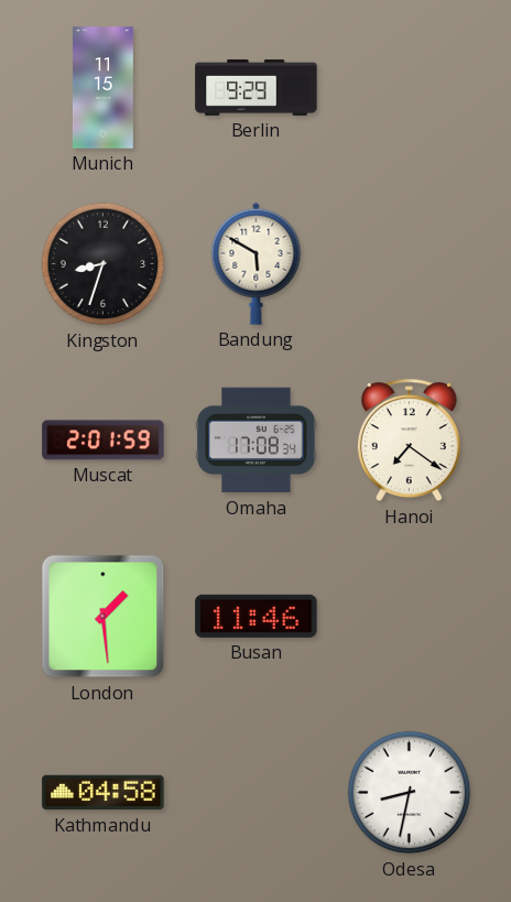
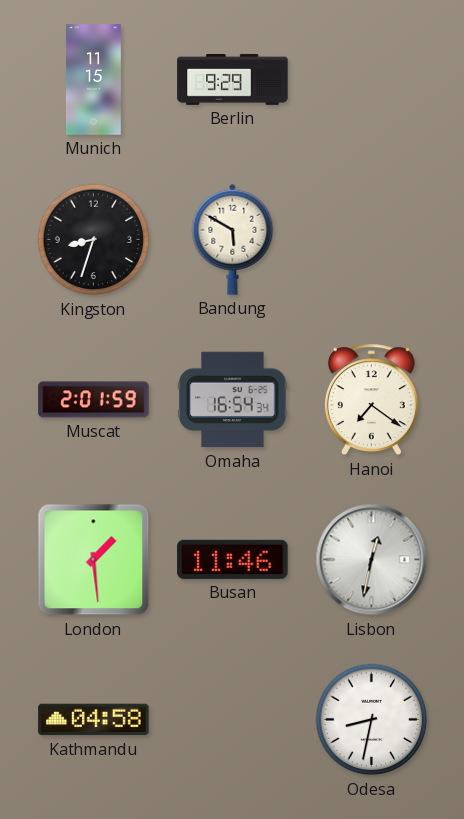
Omaha: 17:08 -> 16:54
Lisbon: none -> 12:32
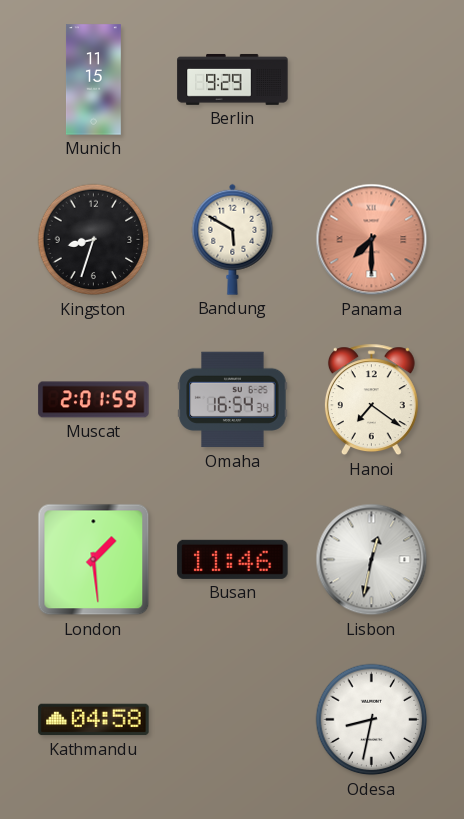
Panama: none -> 7:30
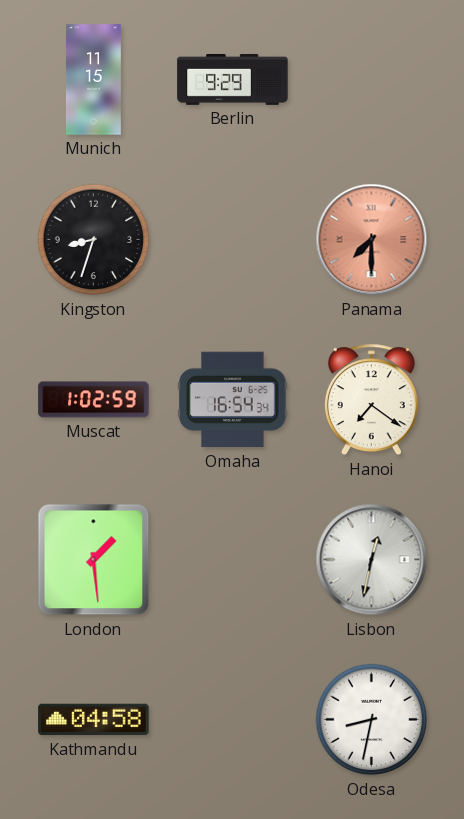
Bandung: 5:50 -> none
Muscat: 2:01 -> 1:02
Busan: 11:46 -> none
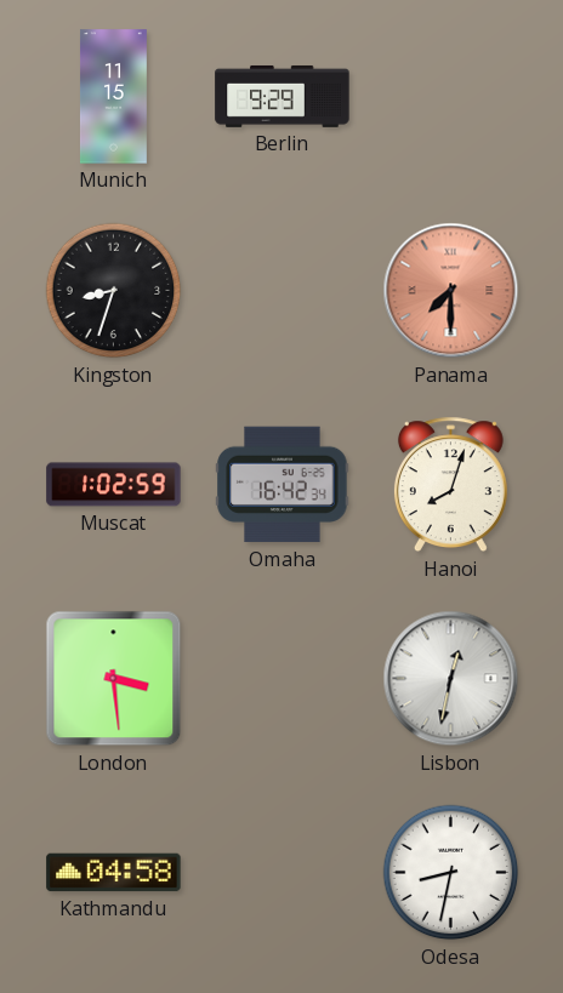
Omaha: 16:54 -> 16:42
Hanoi: 7:21 -> 8:03
London: 1:29 -> 3:29
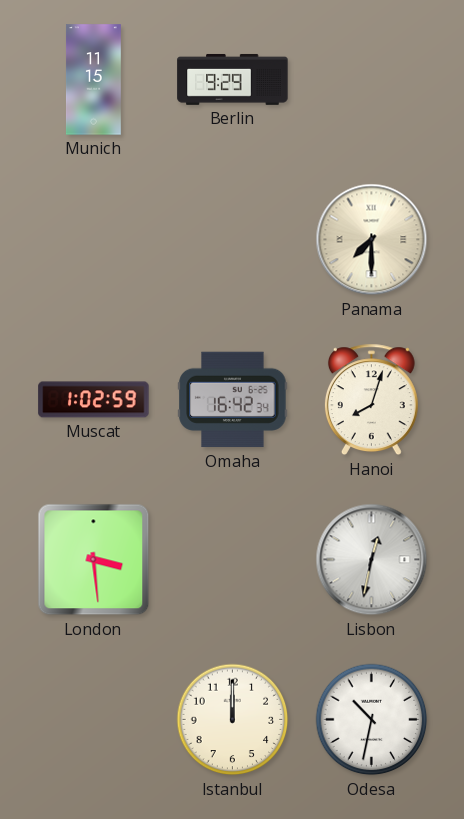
Kingston: 8:33 -> none
Panama dial: salmon -> cream
Kathmandu: 04:58 -> none
Istanbul: none -> 12:00
Odesa: 8:32 -> 10:32
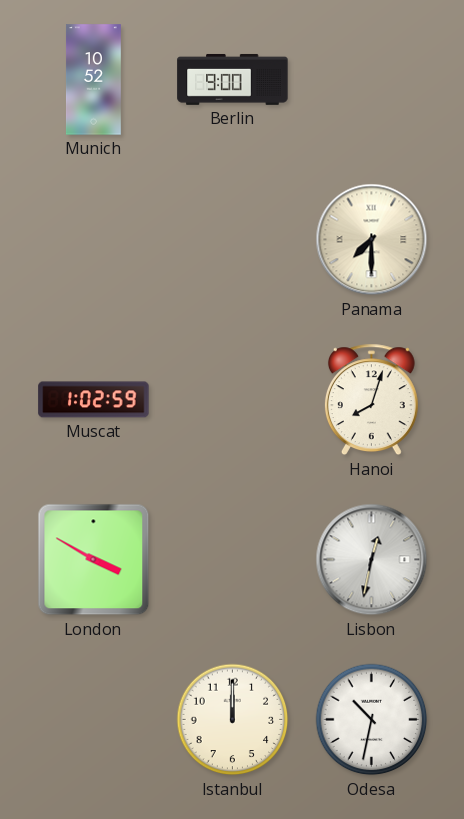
Munich: 11:15 -> 10:52
Berlin: 9:29 -> 9:00
Omaha: 16:42 -> none
London: 3:29 -> 3:50
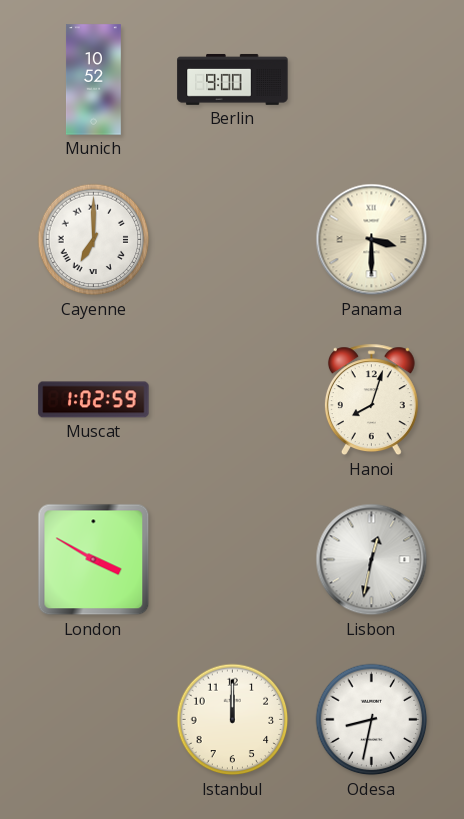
Cayenne: none -> 7:00
Panama: 7:30 -> 3:30
Odesa: 10:32 -> 8:32
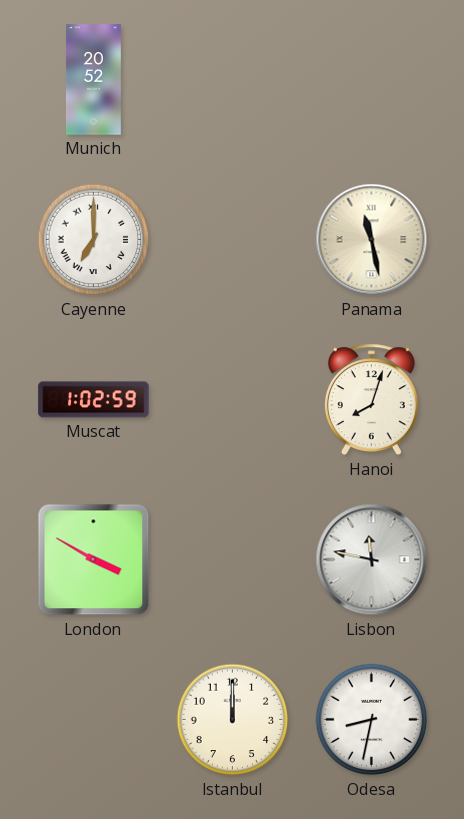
Munich: 10:52 -> 20:52
Berlin: 9:00 -> none
Panama: 3:30 -> 11:28
Lisbon: 12:32 -> 11:47
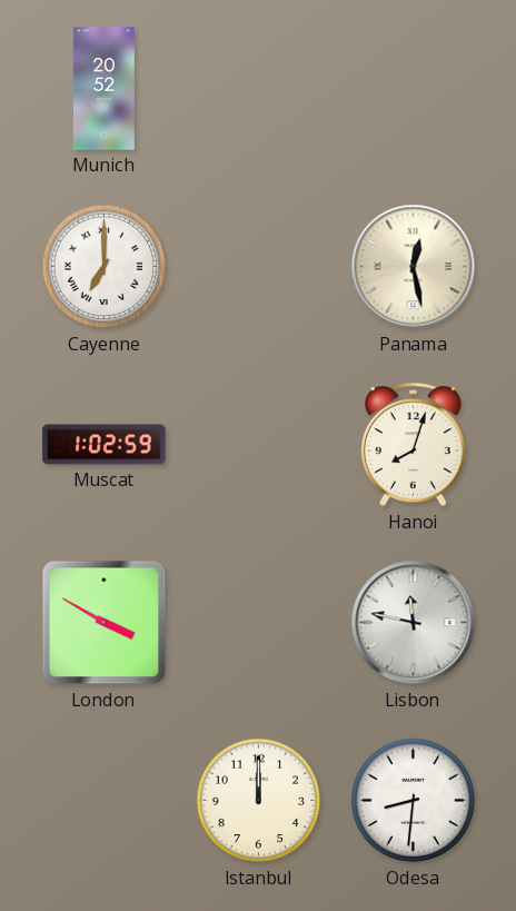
Panama: 11:28 -> 12:28
Odesa: 8:32 -> 8:31
